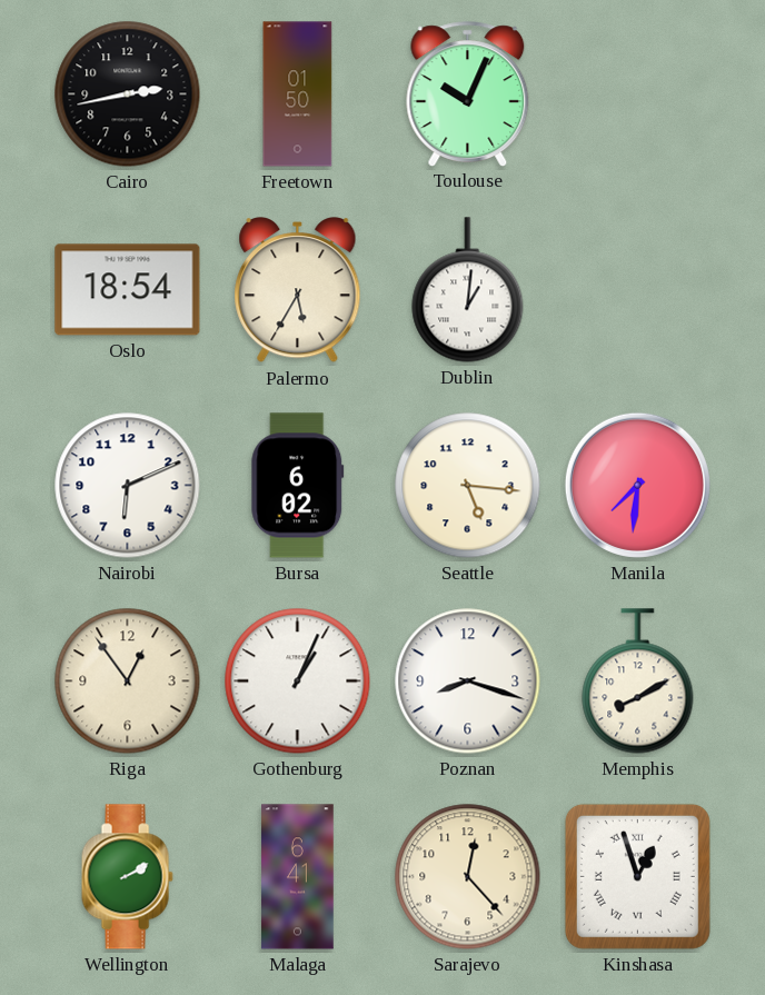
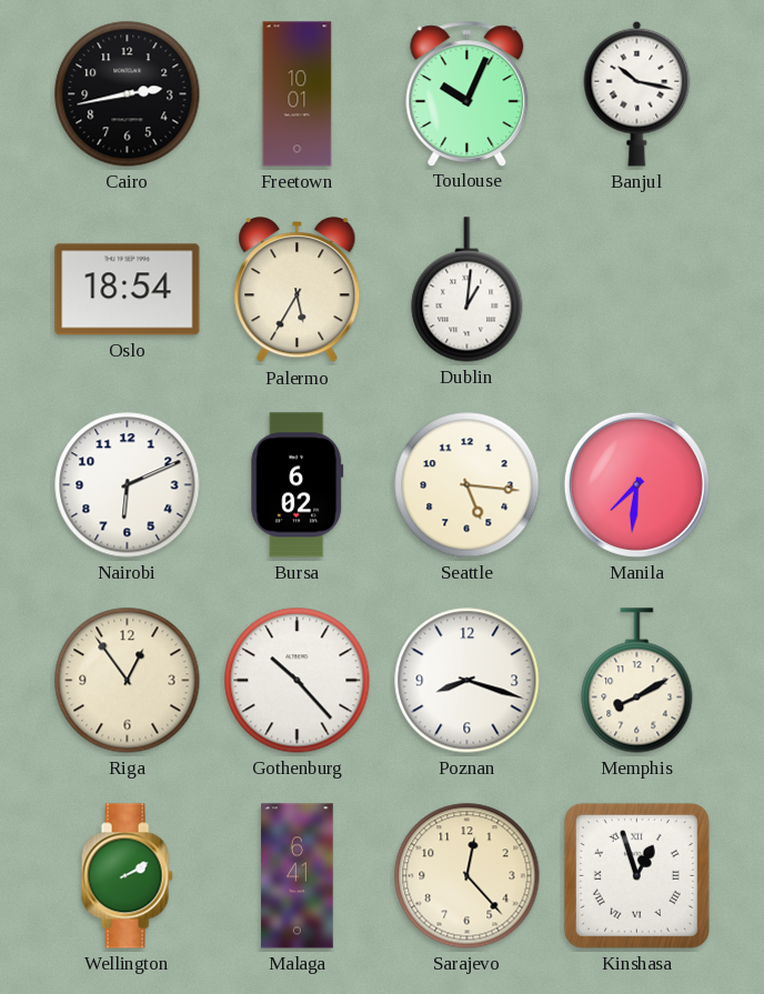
Freetown: 01:50 -> 10:01
Banjul: none -> 10:17
Gothenburg: 1:04 -> 10:23
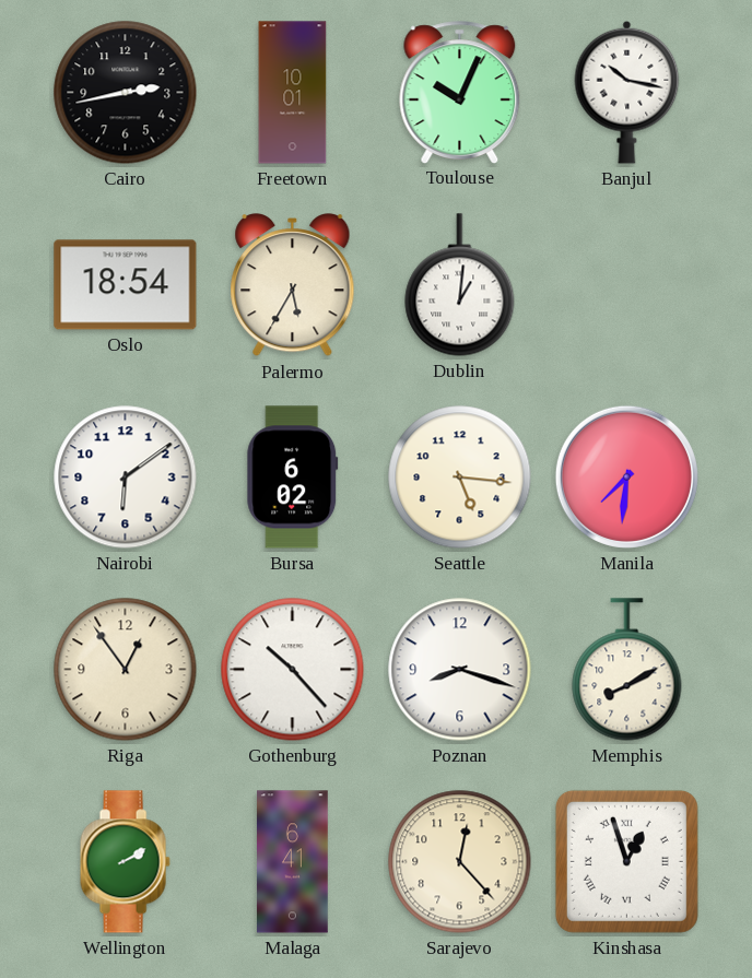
Nairobi: 6:11 -> 6:09
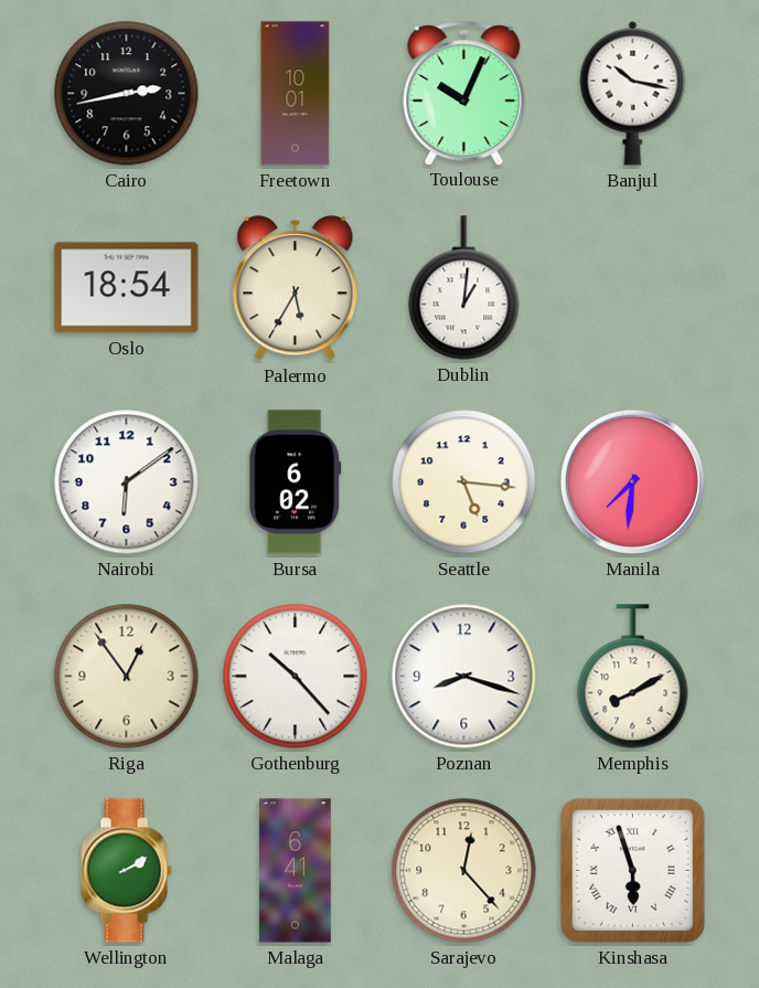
Kinshasa: 12:57 -> 5:57
